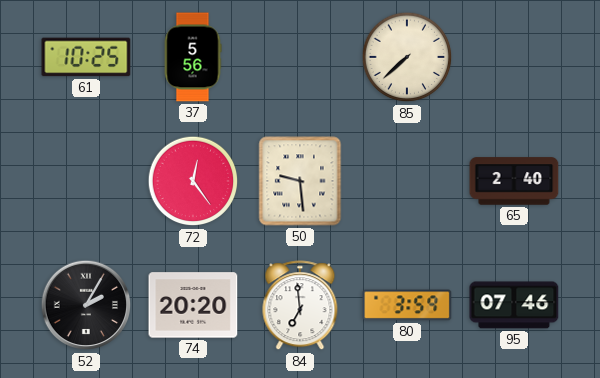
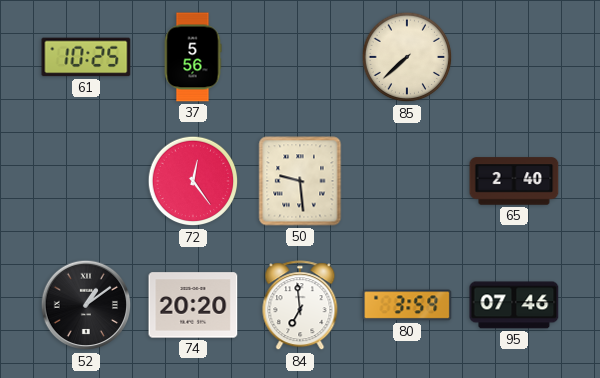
52: 2:05 -> 1:09
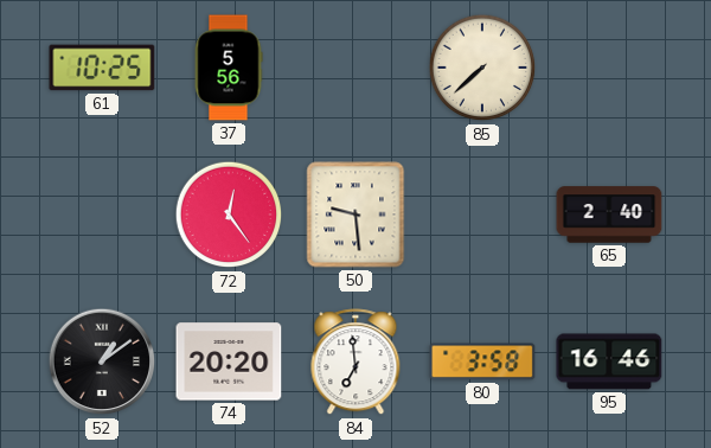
80: 3:59 -> 3:58
95: 07:46 -> 16:46
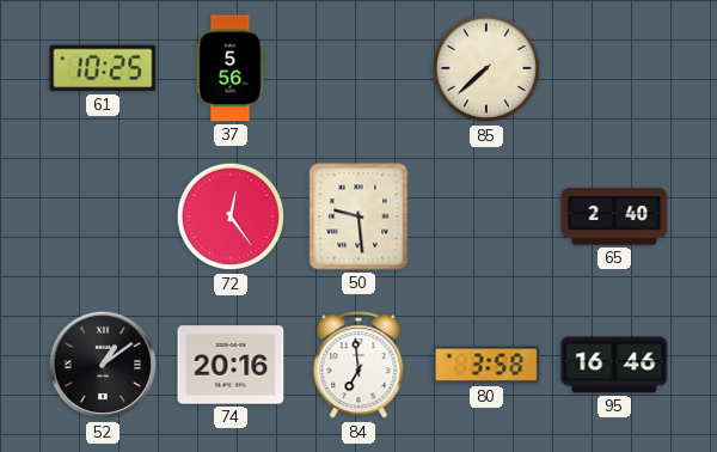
74: 20:20 -> 20:16
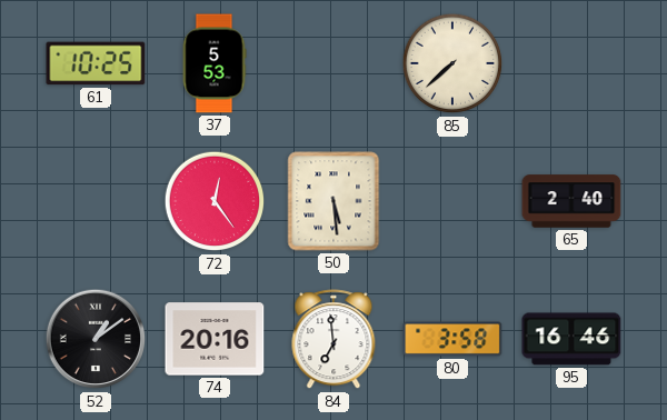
37: 5:56 -> 5:53
50: 9:29 -> 5:29
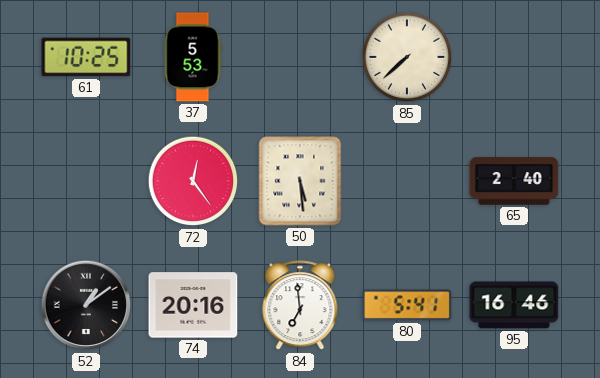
80: 3:58 -> 5:41
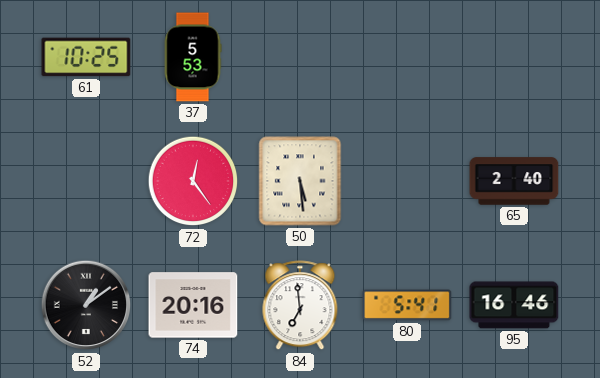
85: 7:38 -> none
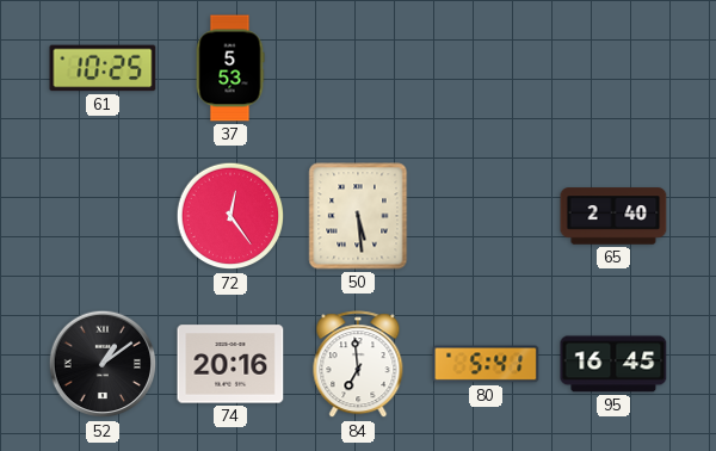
95: 16:46 -> 16:45
